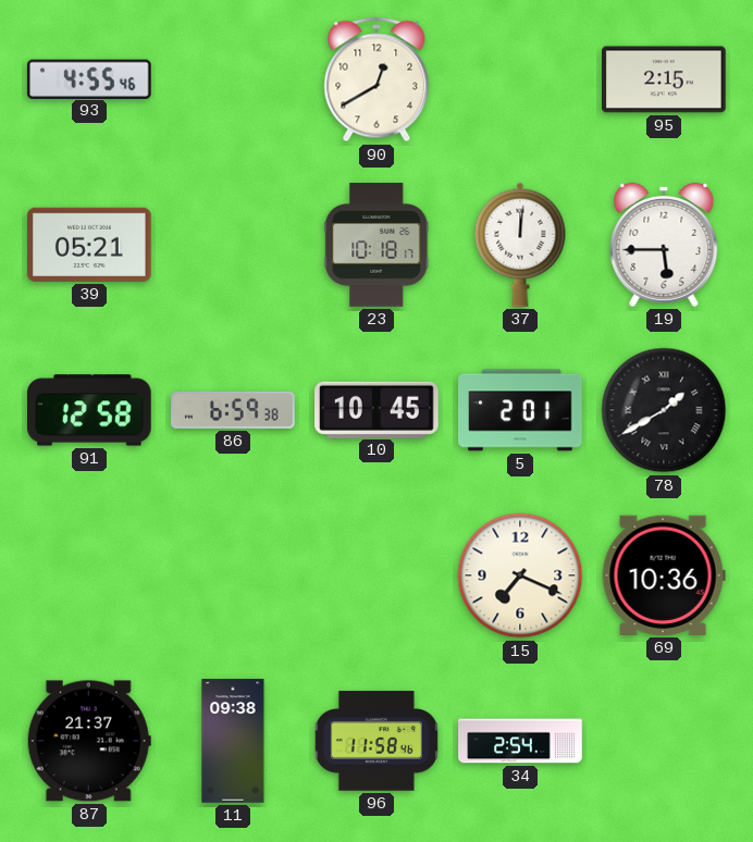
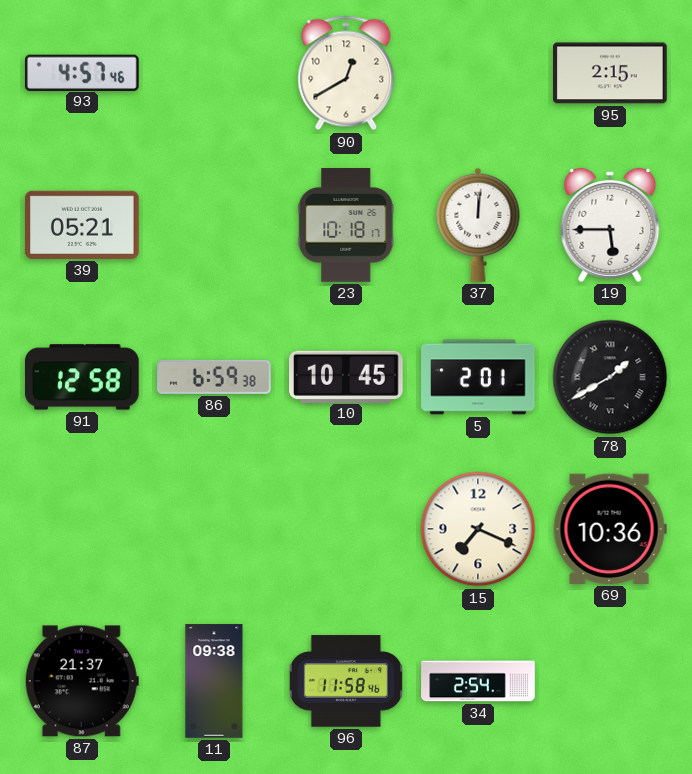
93: 4:55 -> 4:57
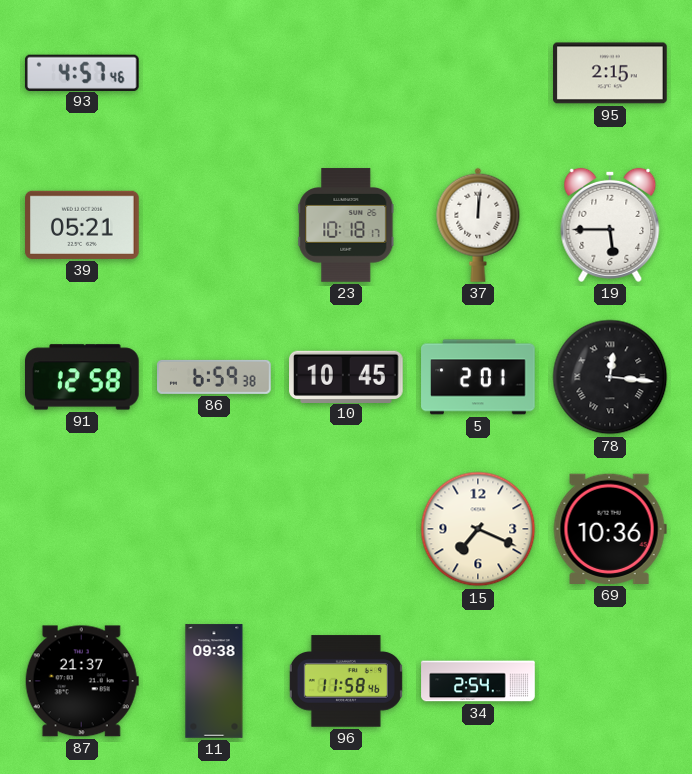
90: 12:40 -> none
78: 1:40 -> 12:16
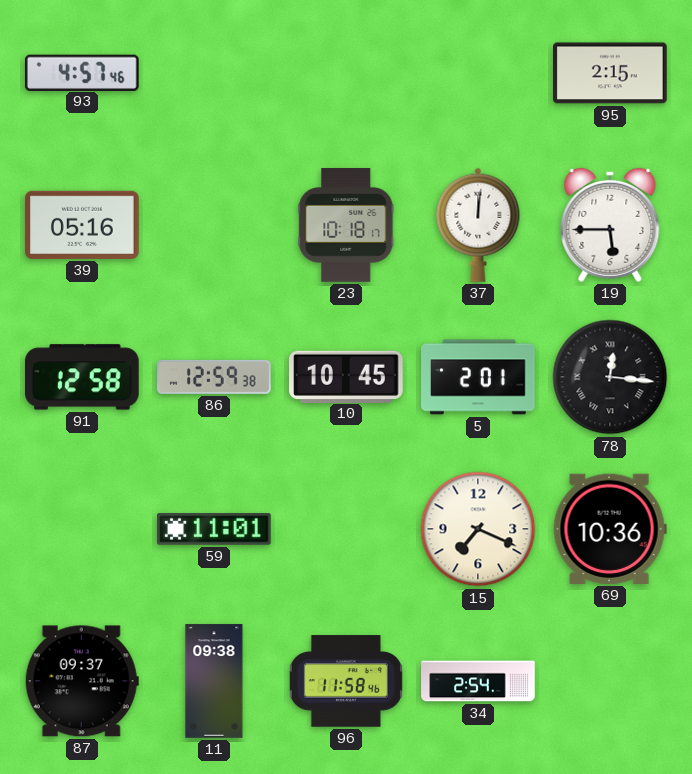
39: 05:21 -> 05:16
86: 6:59 -> 12:59
59: none -> 11:01
87: 21:37 -> 09:37
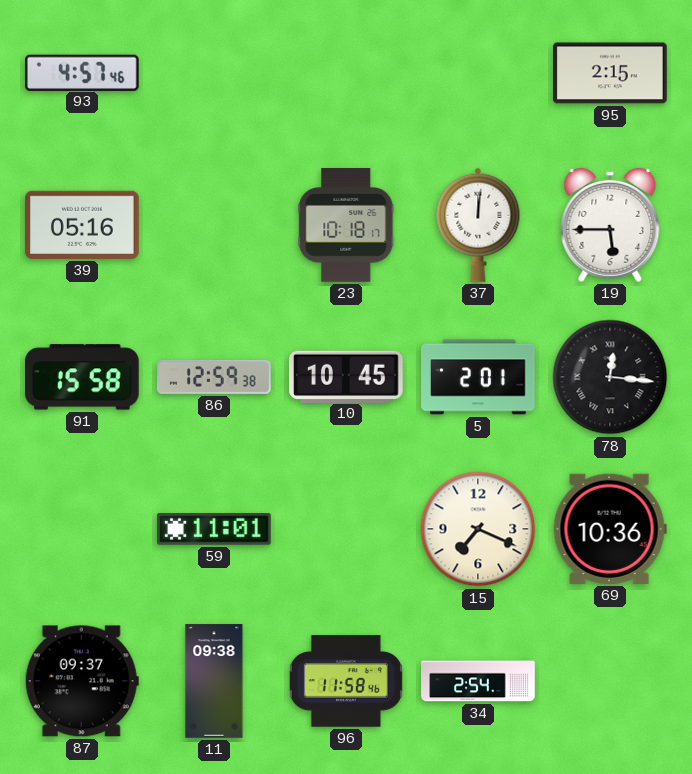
91: 12:58 -> 15:58
